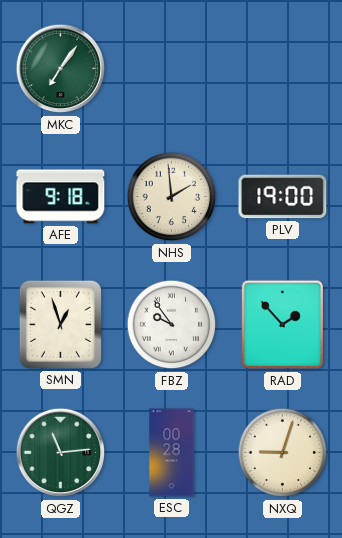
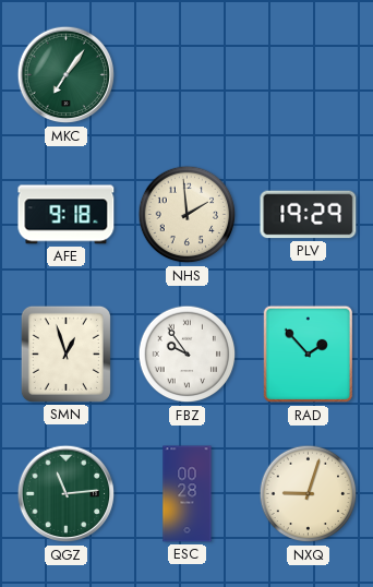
PLV: 19:00 -> 19:29
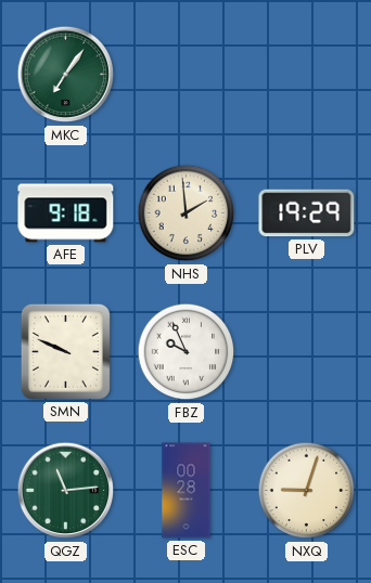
SMN: 12:57 -> 9:49
FBZ: 9:54 -> 9:56
RAD: 1:53 -> none
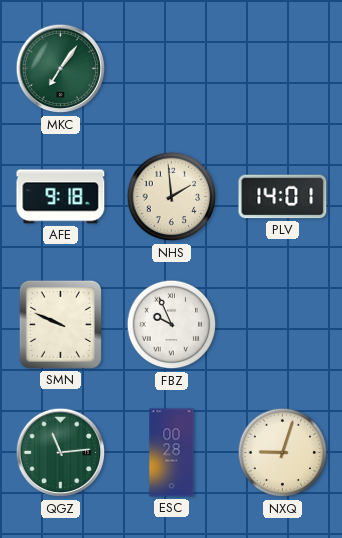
PLV: 19:29 -> 14:01
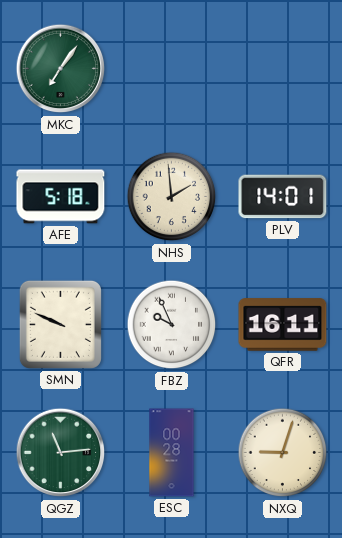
AFE: 9:18 -> 5:18
QFR: none -> 16:11
